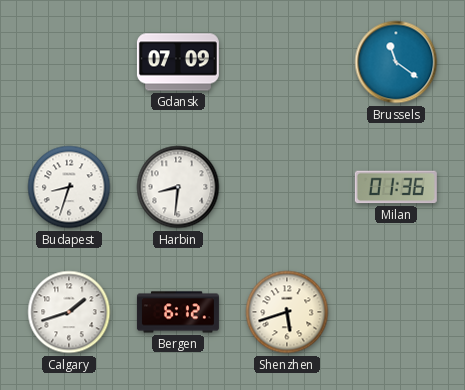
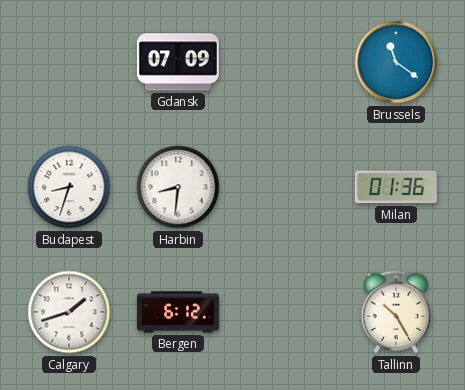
Shenzhen: 5:42 -> none
Tallinn: none -> 10:25
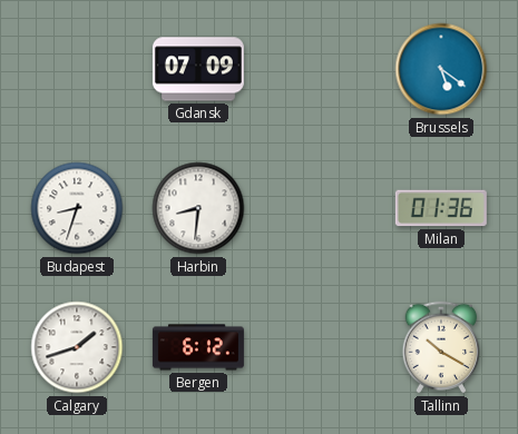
Brussels: 11:21 -> 5:21
Tallinn: 10:25 -> 10:20
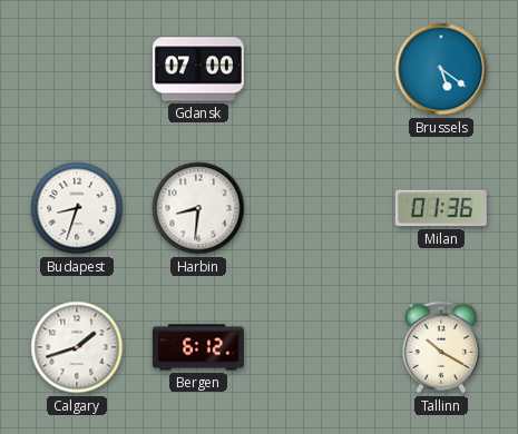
Gdansk: 07:09 -> 07:00
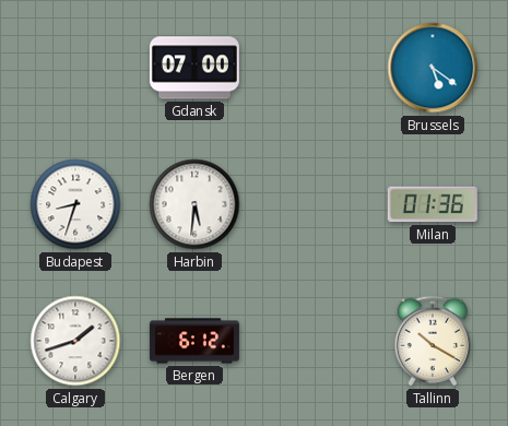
Harbin: 8:31 -> 5:31
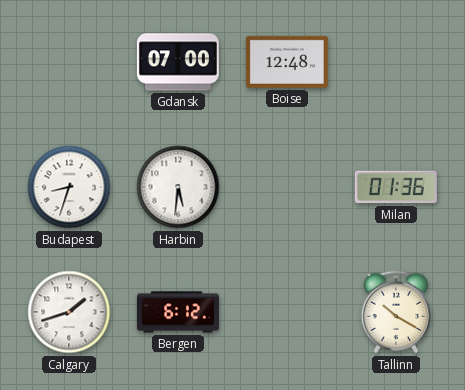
Boise: none -> 12:48
Brussels: 5:21 -> none
